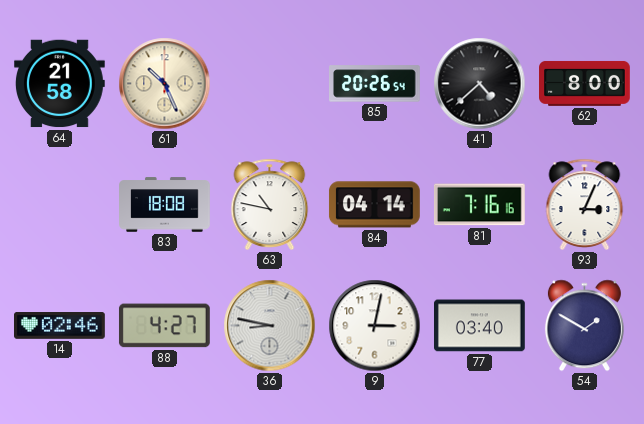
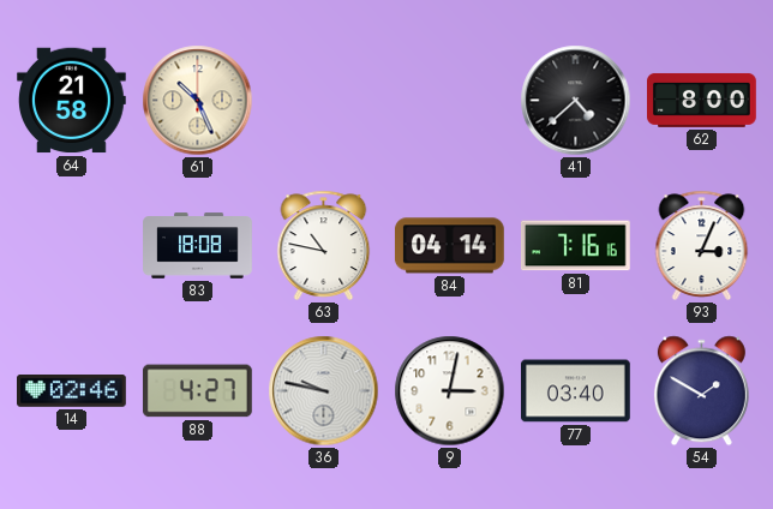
85: 20:26 -> none
36: 8:47 -> 9:47
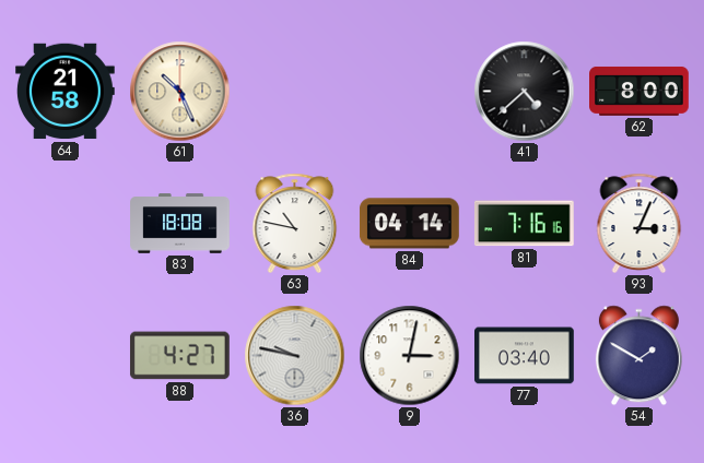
14: 02:46 -> none
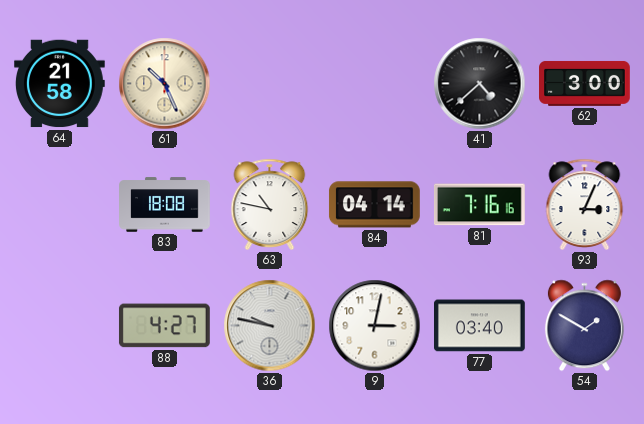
62: 8:00 -> 3:00
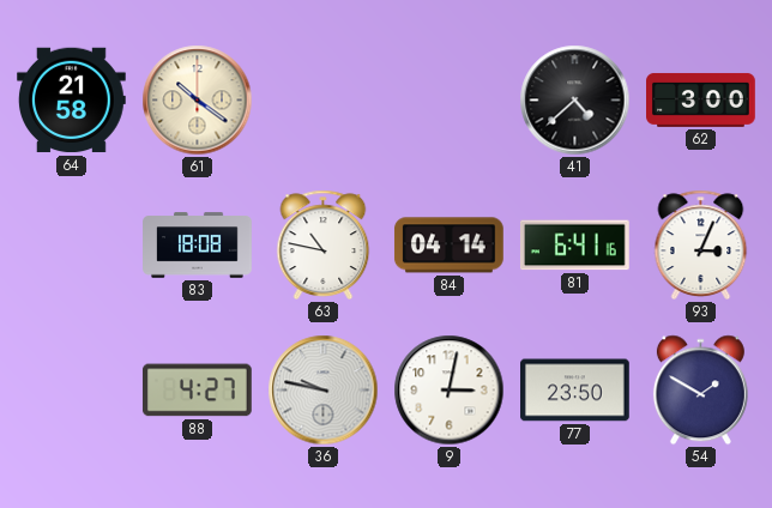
61: 10:26 -> 10:21
81: 7:16 -> 6:41
77: 03:40 -> 23:50
